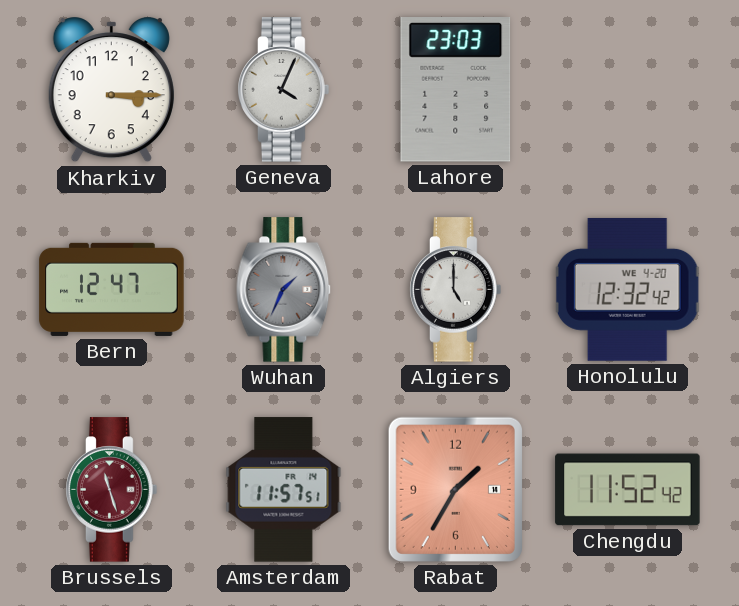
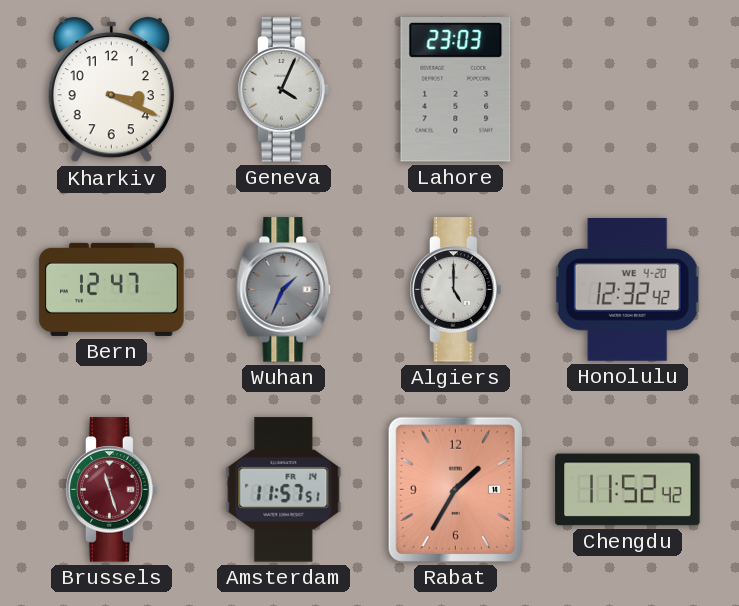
Kharkiv: 3:15 -> 3:19
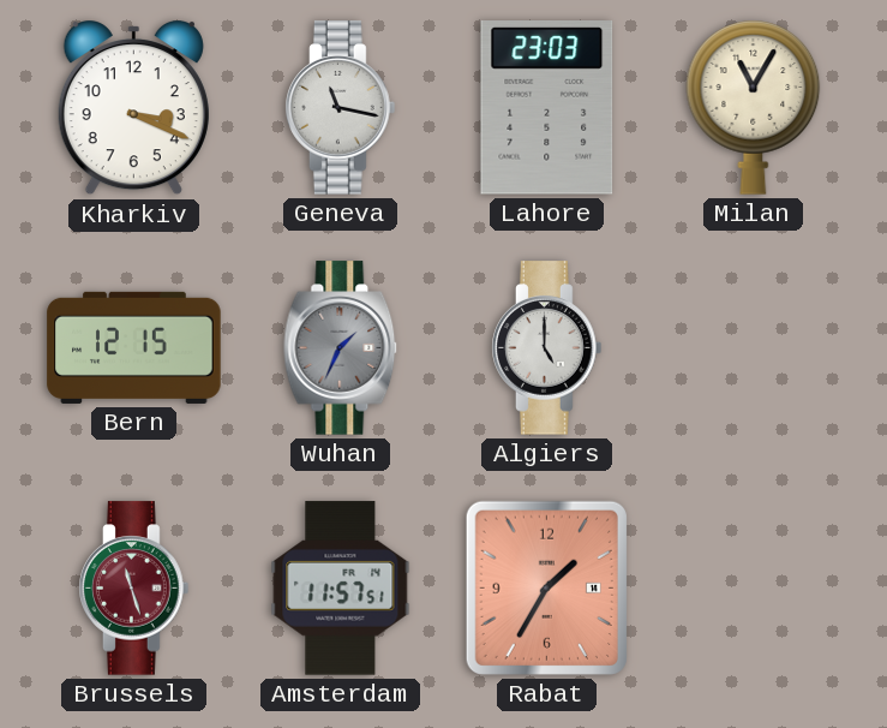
Geneva: 4:04 -> 11:17
Milan: none -> 11:05
Bern: 12:47 -> 12:15
Honolulu: 12:32 -> none
Chengdu: 11:52 -> none
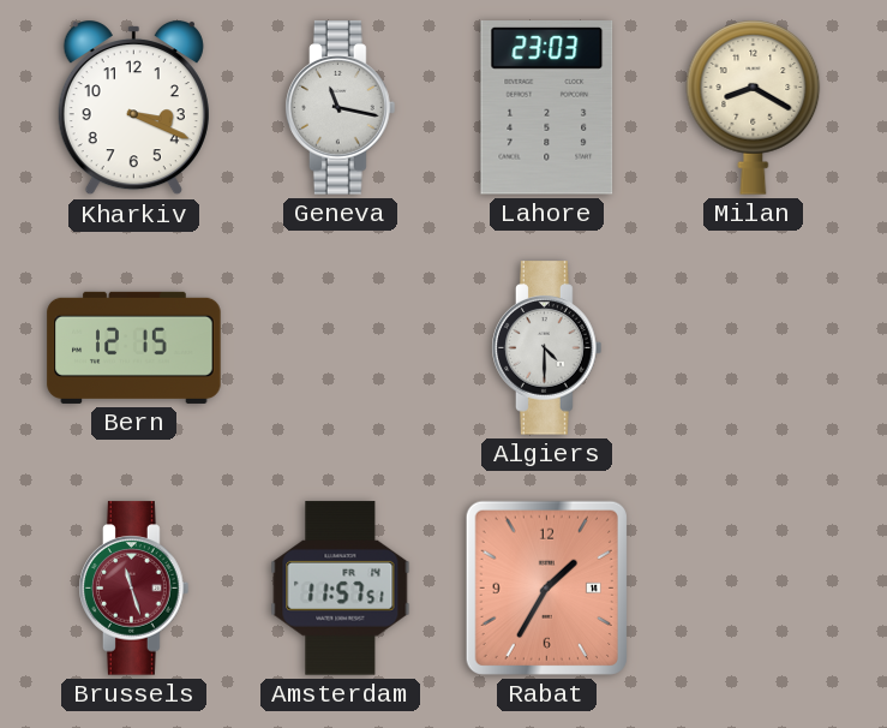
Milan: 11:05 -> 8:20
Wuhan: 1:34 -> none
Algiers: 5:00 -> 4:30
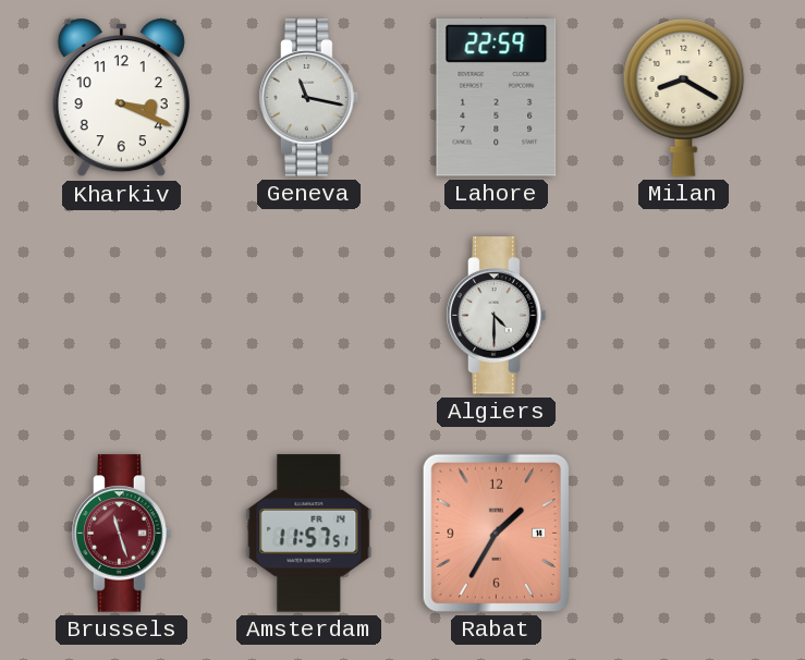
Lahore: 23:03 -> 22:59
Bern: 12:15 -> none
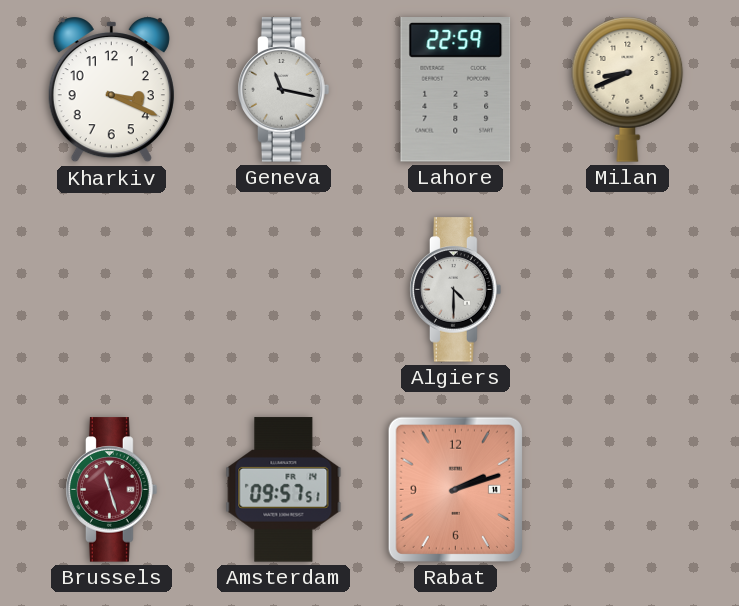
Milan: 8:20 -> 8:41
Amsterdam: 11:57 -> 09:57
Rabat: 1:35 -> 2:12
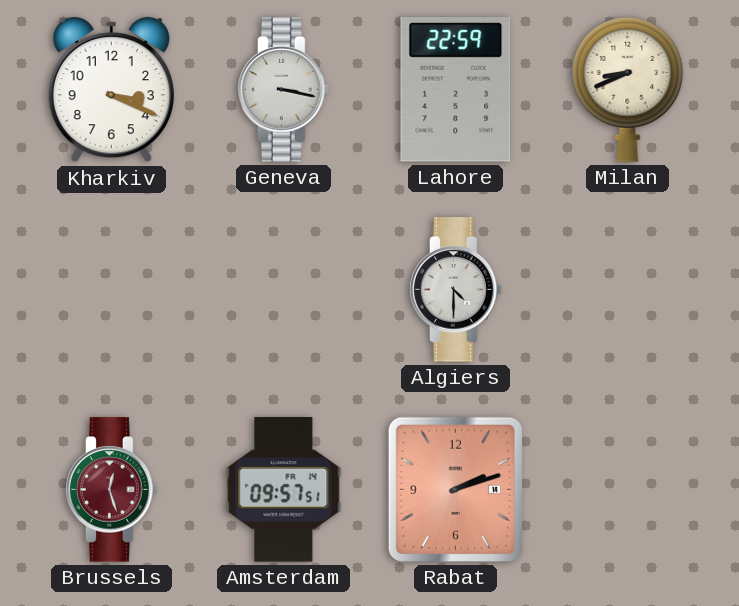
Geneva: 11:17 -> 3:17
Brussels: 11:27 -> 12:27
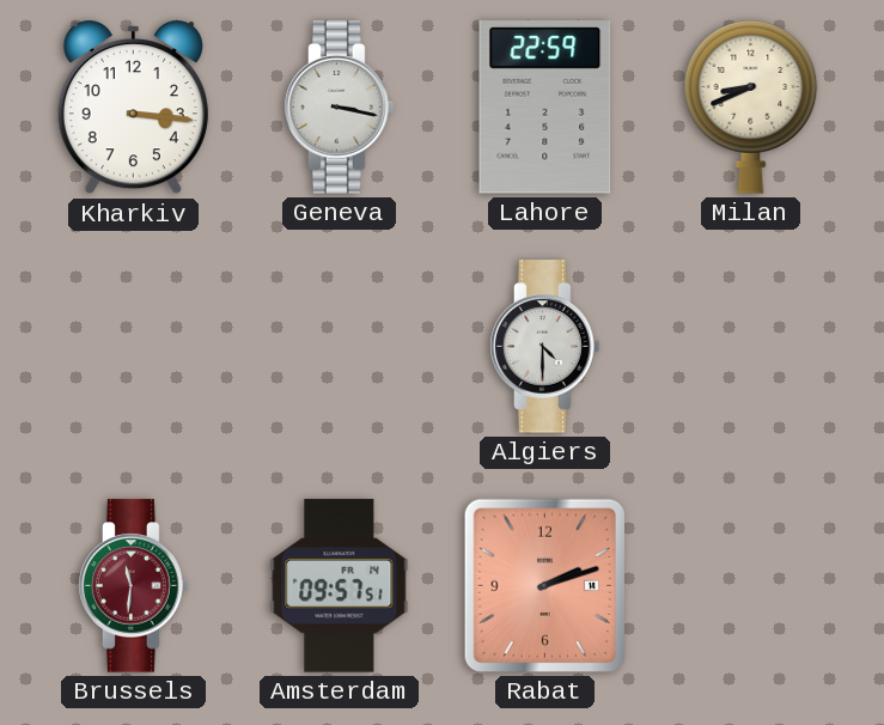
Kharkiv: 3:19 -> 3:16
Brussels: 12:27 -> 11:31
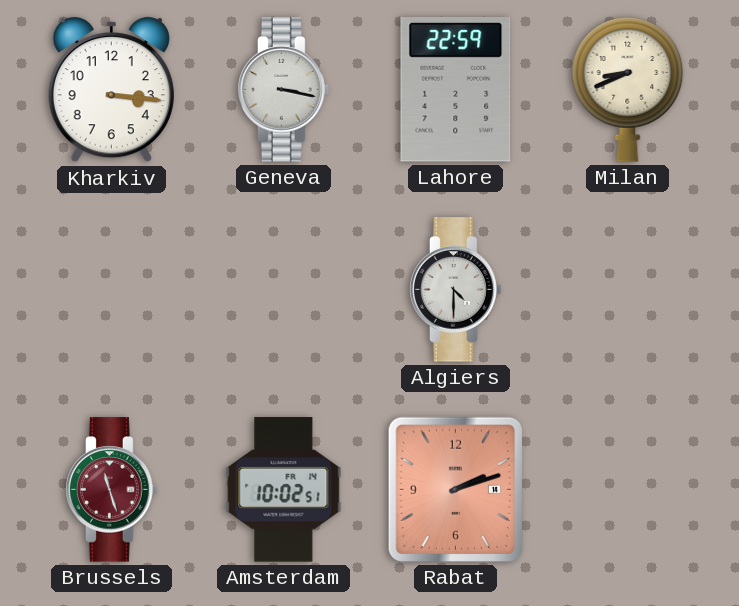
Brussels: 11:31 -> 11:27
Amsterdam: 09:57 -> 10:02
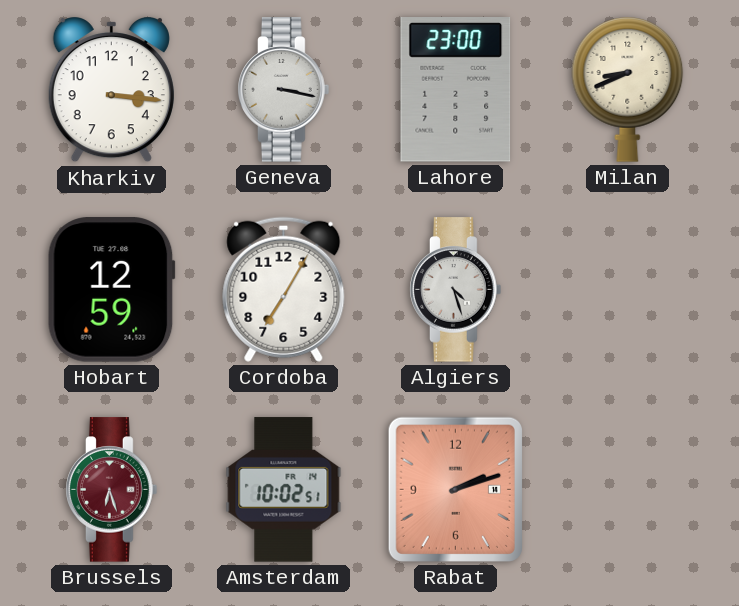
Lahore: 22:59 -> 23:00
Hobart: none -> 12:59
Cordoba: none -> 7:05
Algiers: 4:30 -> 4:27
Brussels: 11:27 -> 6:27
